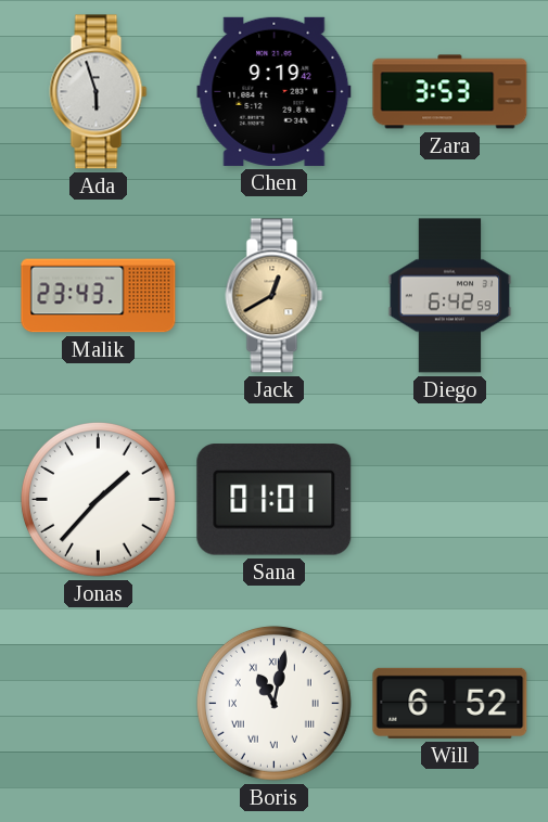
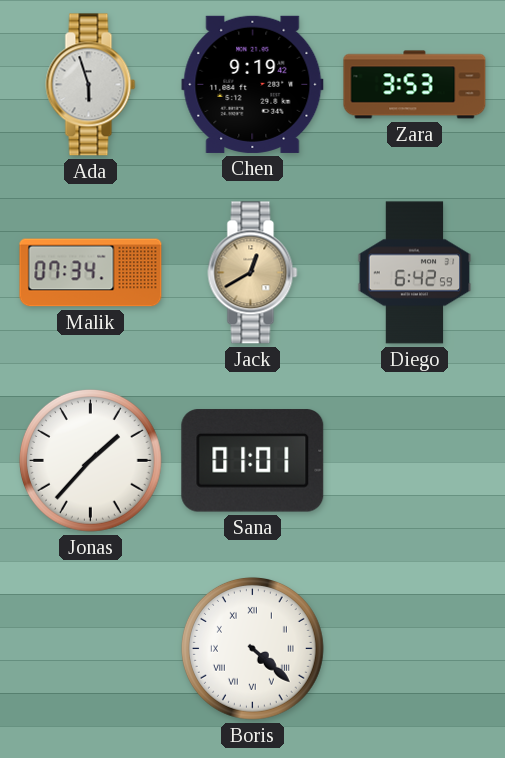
Malik: 23:43 -> 07:34
Boris: 11:02 -> 4:22
Will: 6:52 -> none
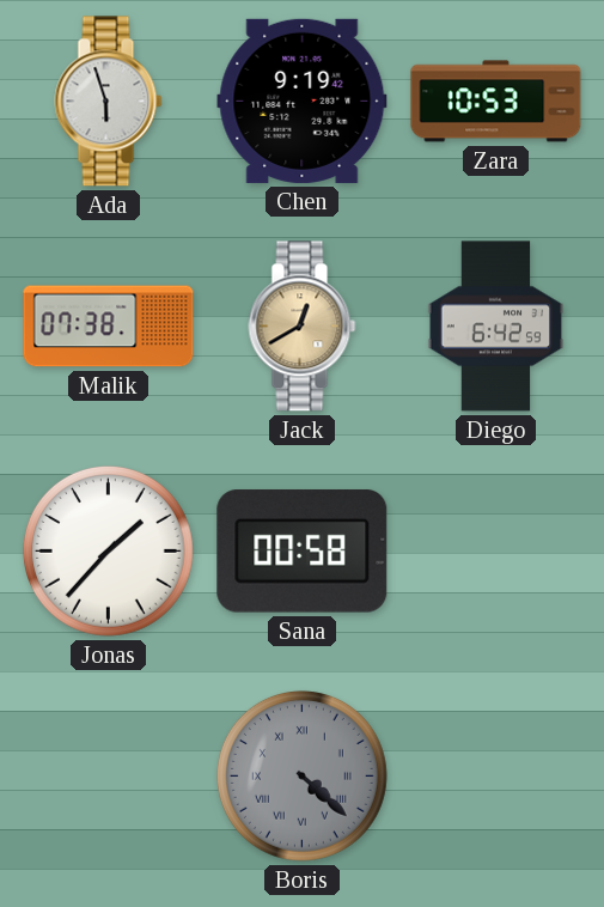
Zara: 3:53 -> 10:53
Malik: 07:34 -> 07:38
Sana: 01:01 -> 00:58
Boris dial: white -> grey
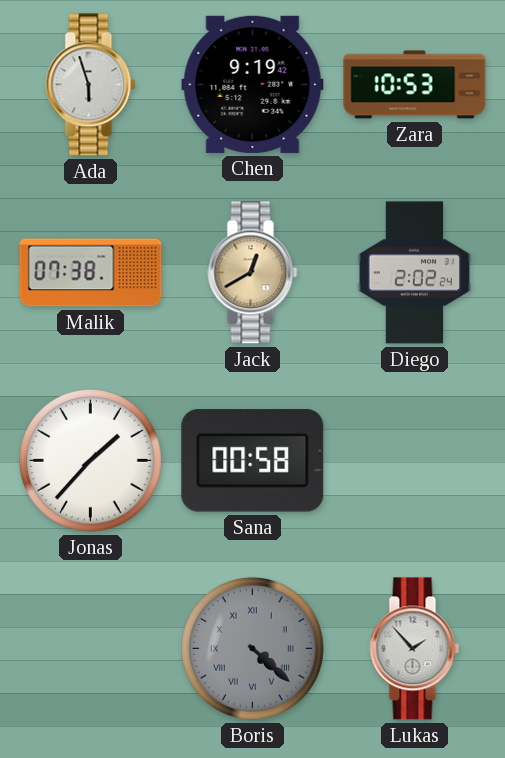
Diego: 6:42 -> 2:02
Lukas: none -> 1:53
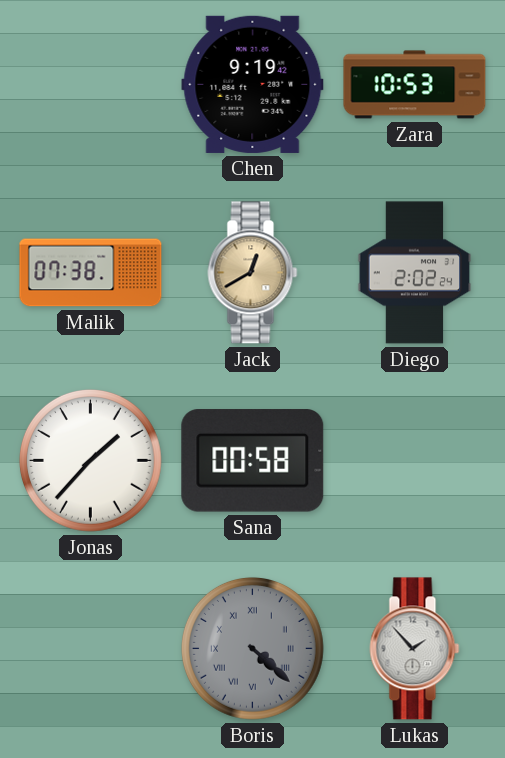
Ada: 5:57 -> none
